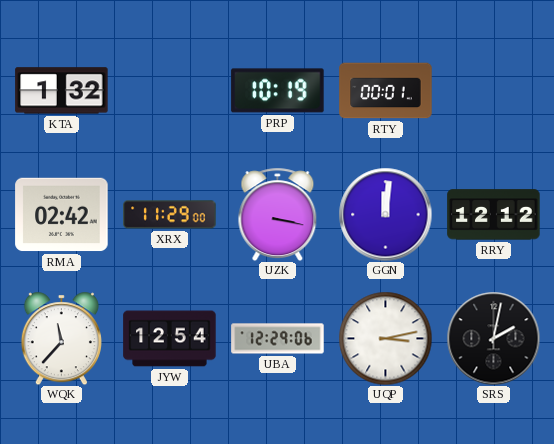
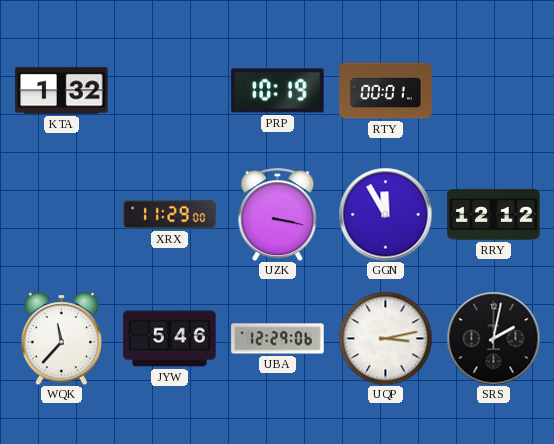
RMA: 02:42 -> none
GGN: 12:01 -> 11:55
JYW: 12:54 -> 5:46
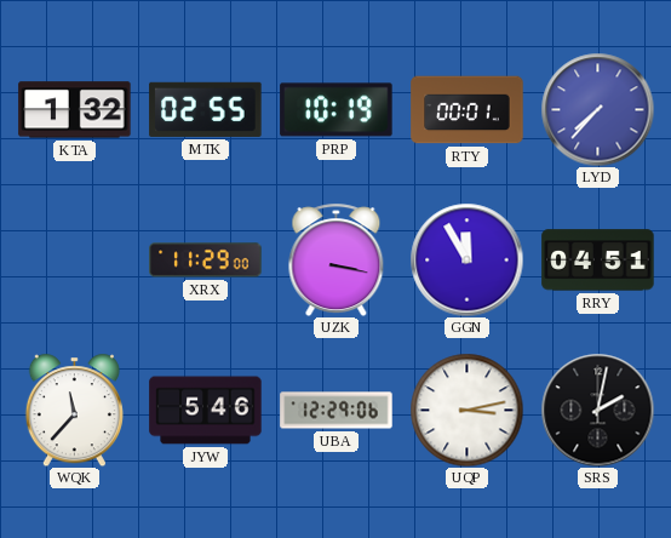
MTK: none -> 02:55
LYD: none -> 7:37
RRY: 12:12 -> 04:51
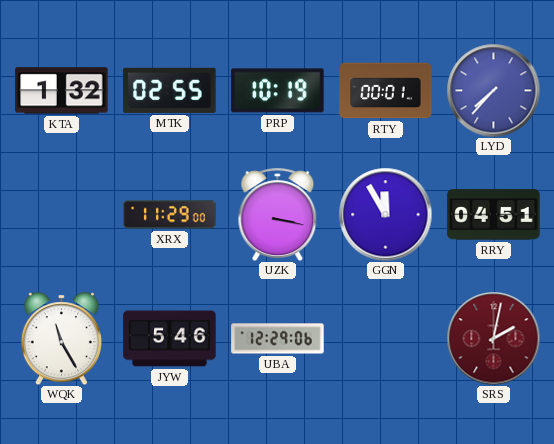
WQK: 11:37 -> 11:25
UQP: 3:13 -> none
SRS dial: black -> burgundy
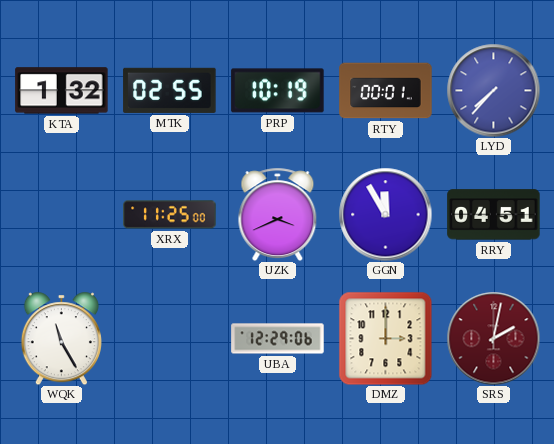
XRX: 11:29 -> 11:25
UZK: 3:17 -> 3:41
JYW: 5:46 -> none
DMZ: none -> 3:00
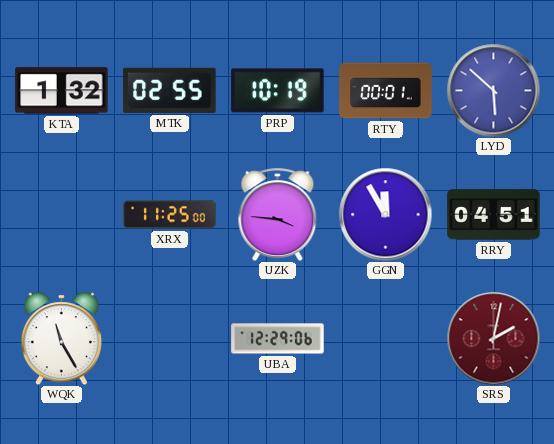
LYD: 7:37 -> 5:52
UZK: 3:41 -> 3:46
DMZ: 3:00 -> none
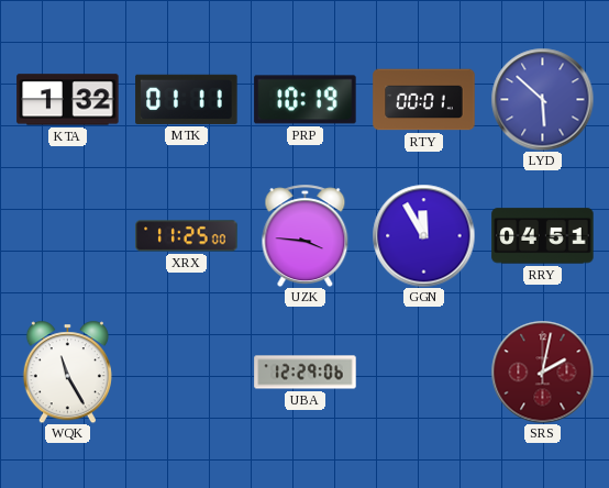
MTK: 02:55 -> 01:11
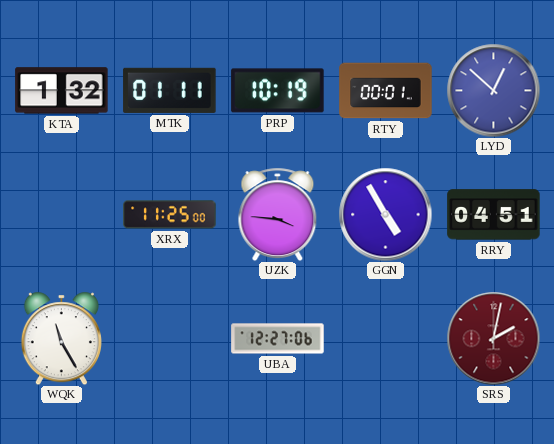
LYD: 5:52 -> 12:52
GGN: 11:55 -> 4:55
UBA: 12:29 -> 12:27
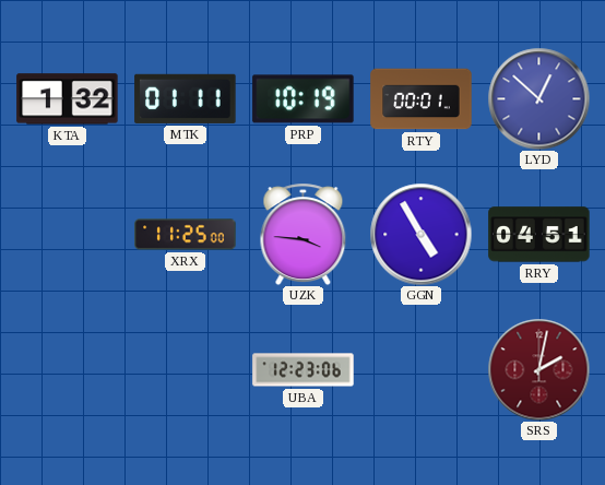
WQK: 11:25 -> none
UBA: 12:27 -> 12:23
